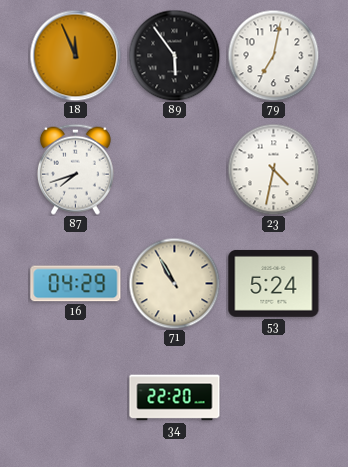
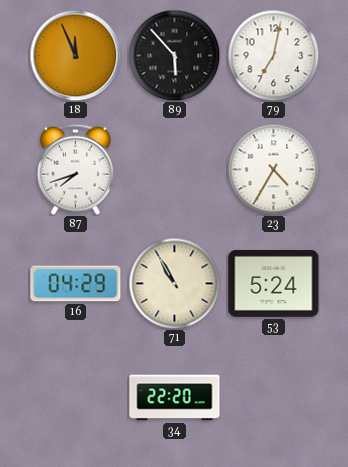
89: 5:54 -> 5:53
23: 4:32 -> 4:35
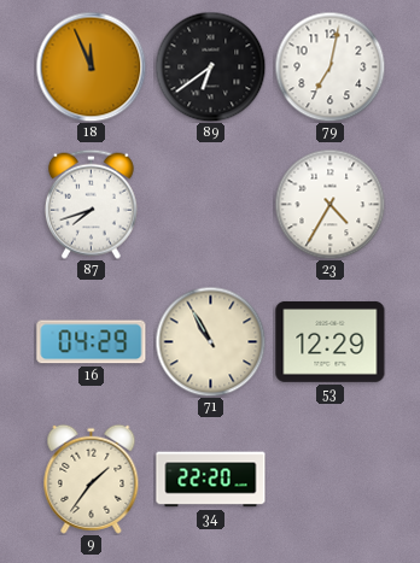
89: 5:53 -> 6:39
53: 5:24 -> 12:29
9: none -> 1:36
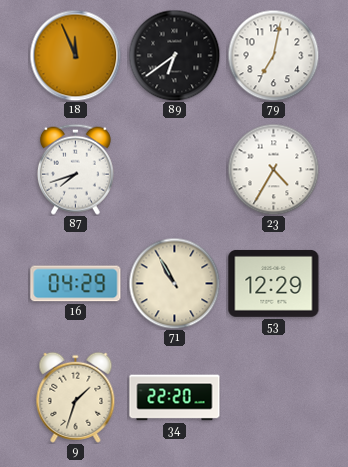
9: 1:36 -> 1:33
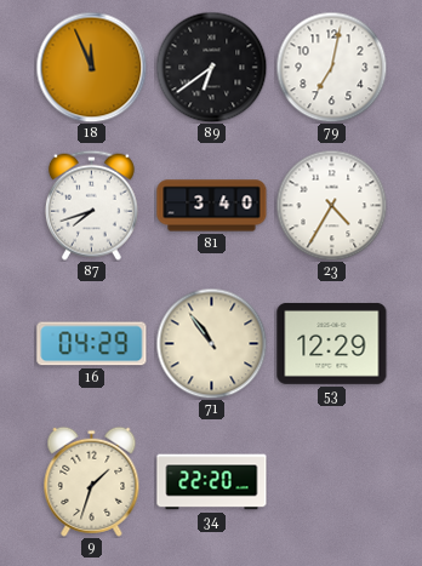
81: none -> 3:40
71: 10:55 -> 10:54
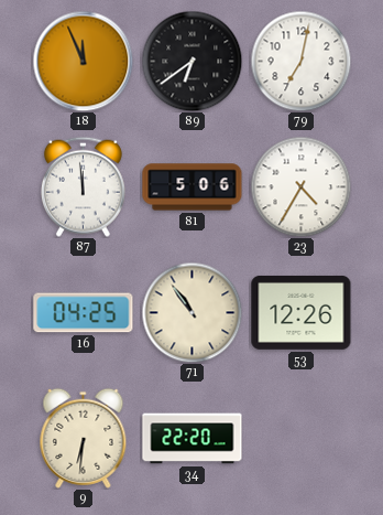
87: 7:42 -> 11:59
81: 3:40 -> 5:06
16: 04:29 -> 04:25
53: 12:29 -> 12:26
9: 1:33 -> 6:31
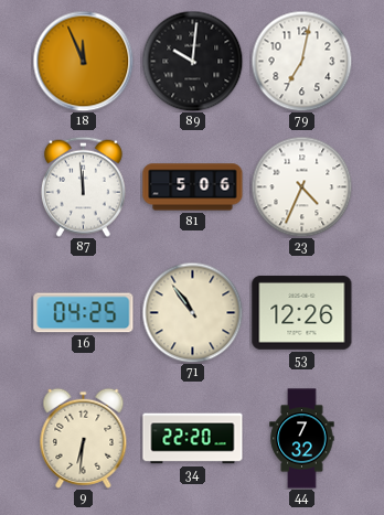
89: 6:39 -> 10:01
23: 4:35 -> 4:34
44: none -> 7:32
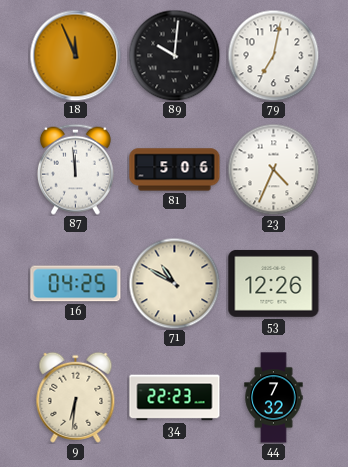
71: 10:54 -> 10:50
34: 22:20 -> 22:23
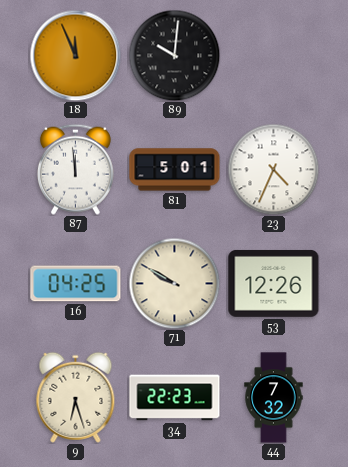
79: 7:02 -> none
81: 5:06 -> 5:01
71: 10:50 -> 9:50
9: 6:31 -> 6:27
